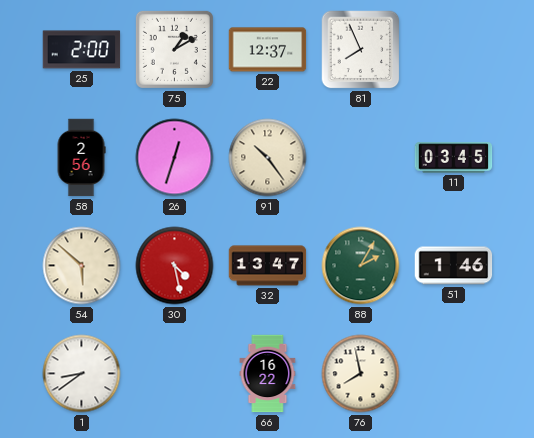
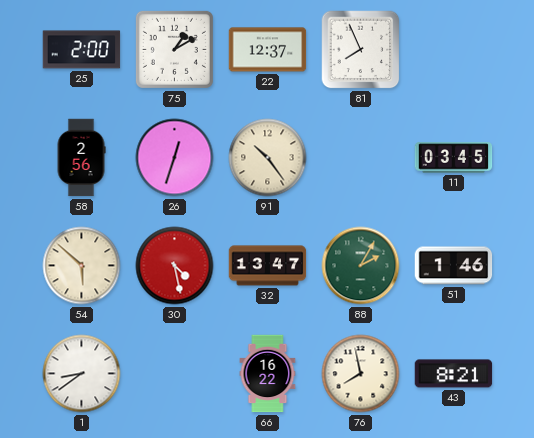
43: none -> 8:21
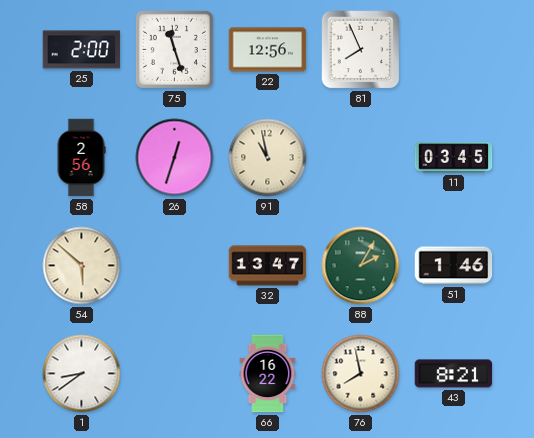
75: 1:10 -> 11:27
22: 12:37 -> 12:56
91: 10:24 -> 10:58
30: 4:28 -> none
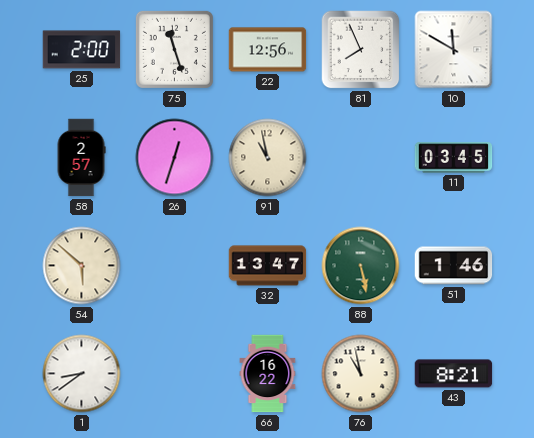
10: none -> 11:50
58: 2:56 -> 2:57
88: 2:05 -> 5:28
76: 7:58 -> 10:58
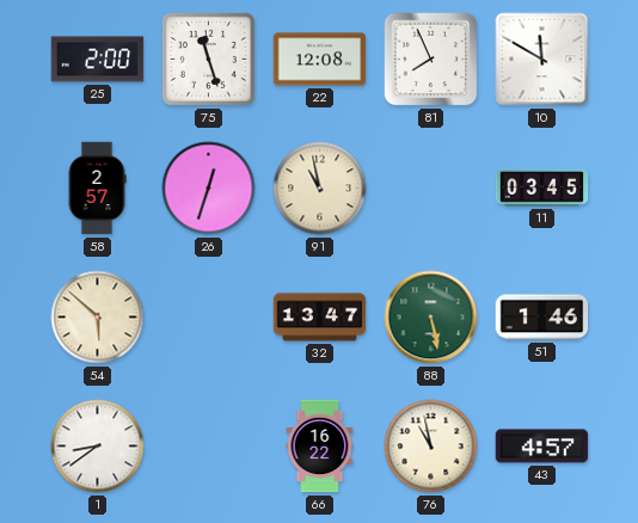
22: 12:56 -> 12:08
43: 8:21 -> 4:57
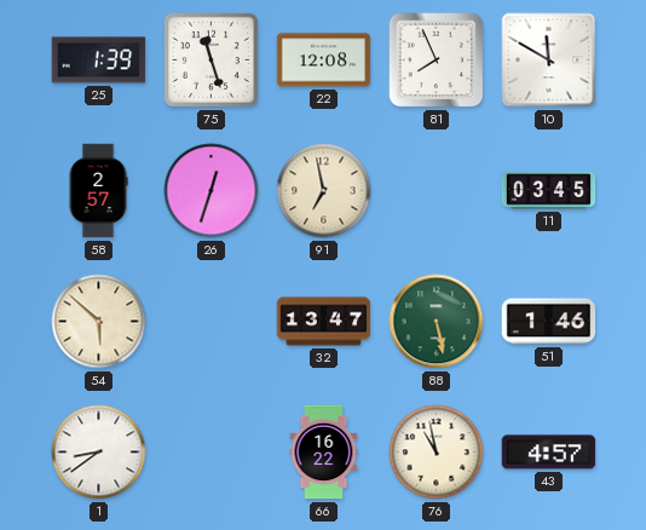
25: 2:00 -> 1:39
91: 10:58 -> 6:58
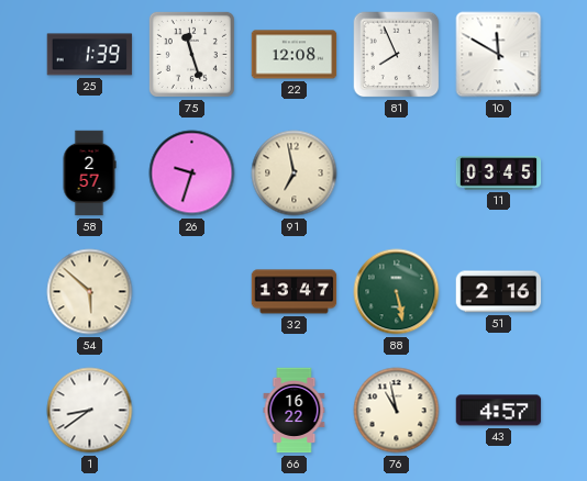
26: 12:33 -> 9:33
51: 1:46 -> 2:16
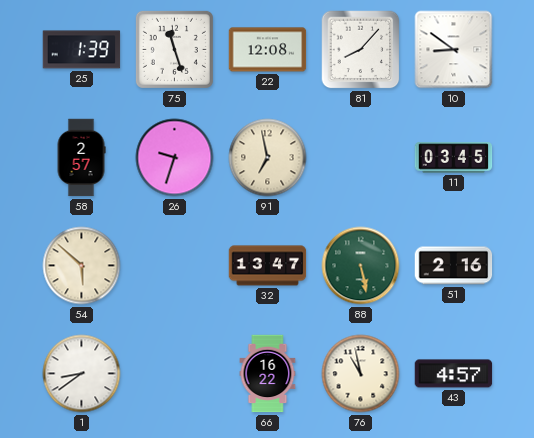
81: 7:56 -> 8:07
10: 11:50 -> 8:51
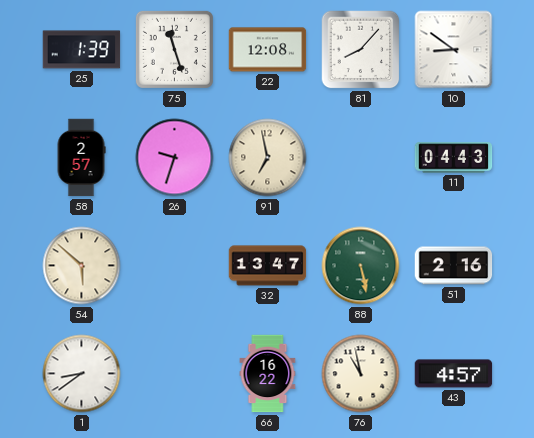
11: 03:45 -> 04:43
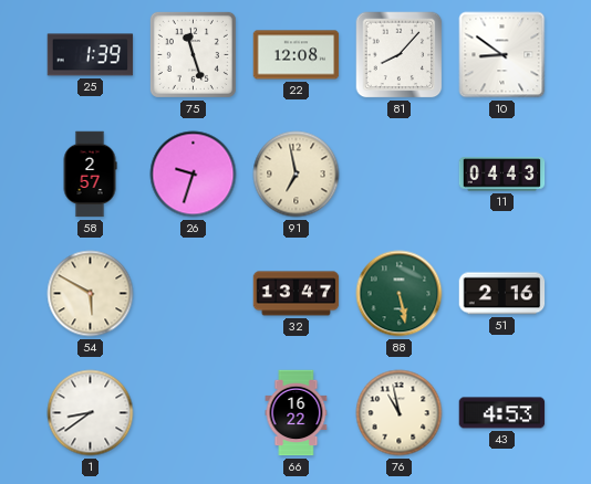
54: 5:52 -> 5:50
43: 4:57 -> 4:53
